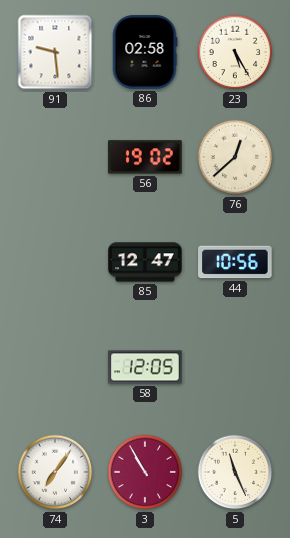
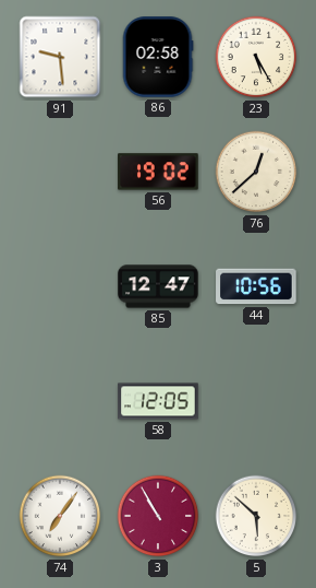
5: 11:26 -> 5:52
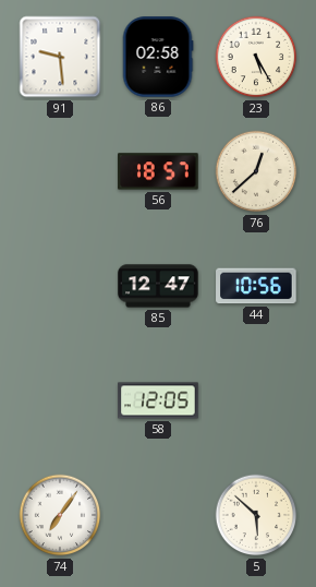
56: 19:02 -> 18:57
3: 10:55 -> none
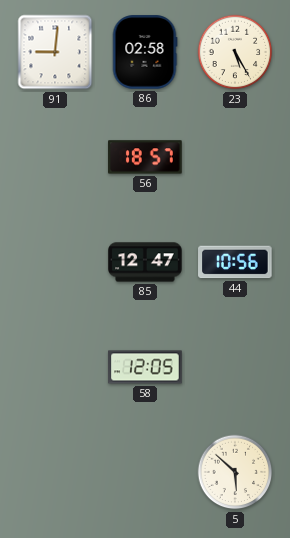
91: 9:29 -> 9:01
76: 12:38 -> none
74: 7:06 -> none
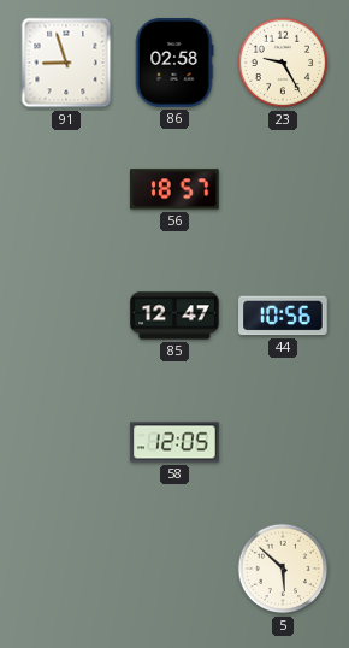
91: 9:01 -> 8:57
23: 5:25 -> 9:25
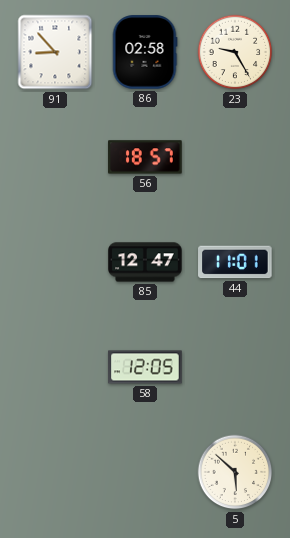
91: 8:57 -> 8:53
44: 10:56 -> 11:01
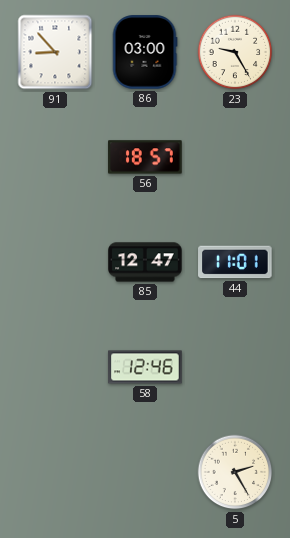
86: 02:58 -> 03:00
58: 12:05 -> 12:46
5: 5:52 -> 2:25
